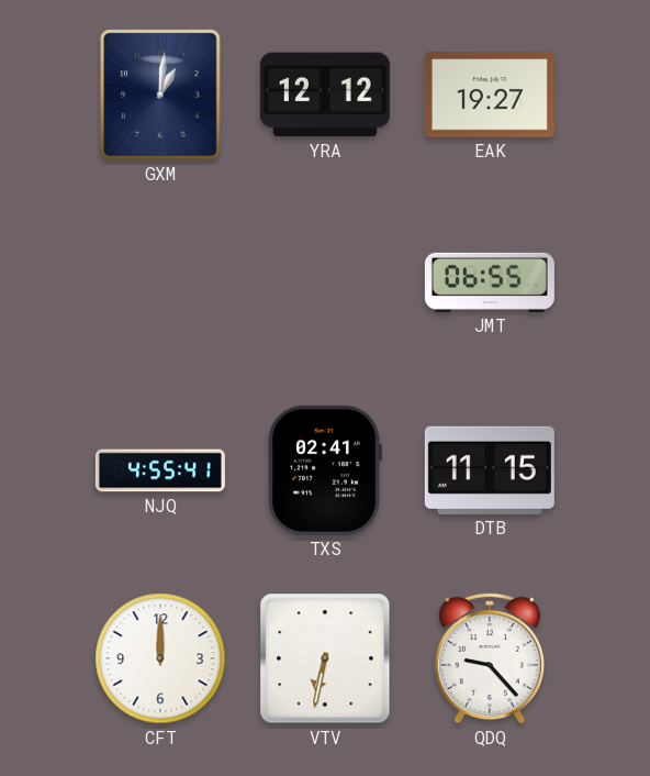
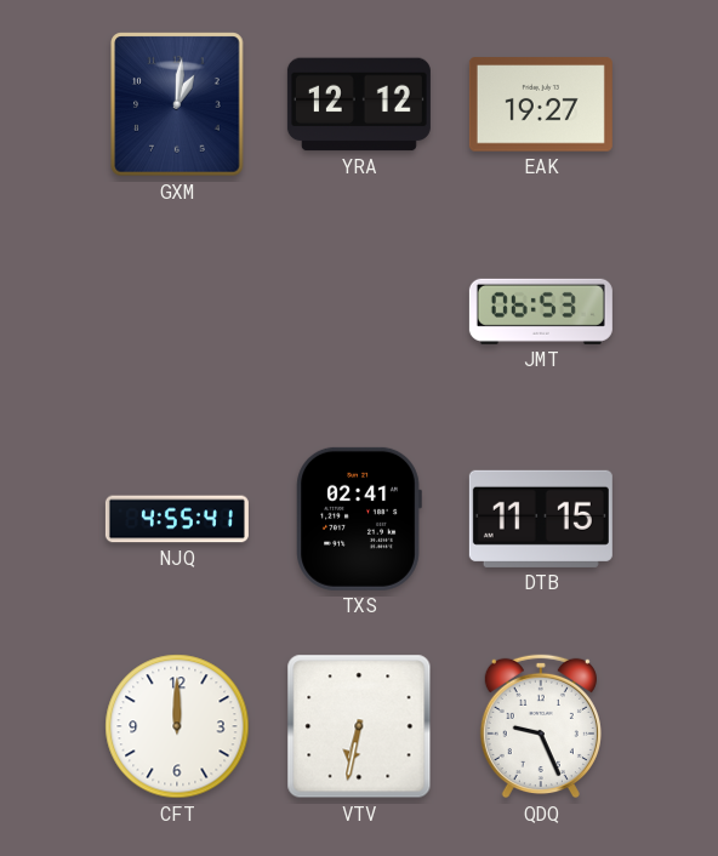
JMT: 06:55 -> 06:53
QDQ: 9:23 -> 9:26
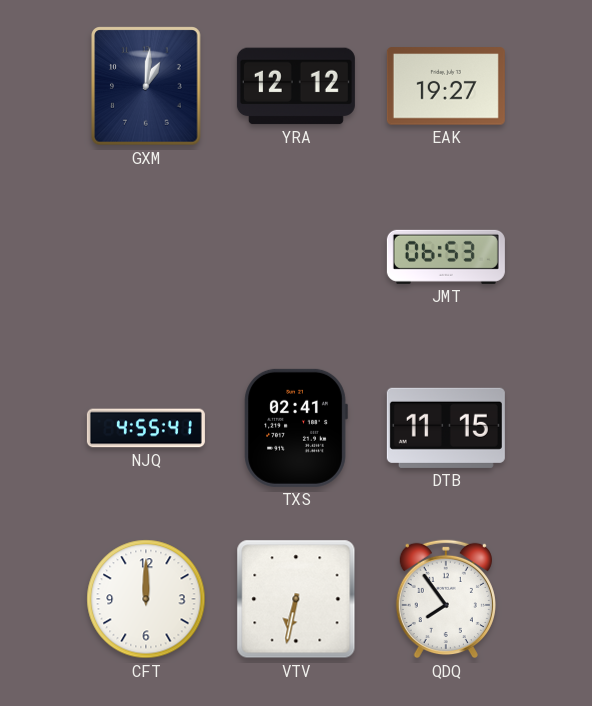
QDQ: 9:26 -> 7:54
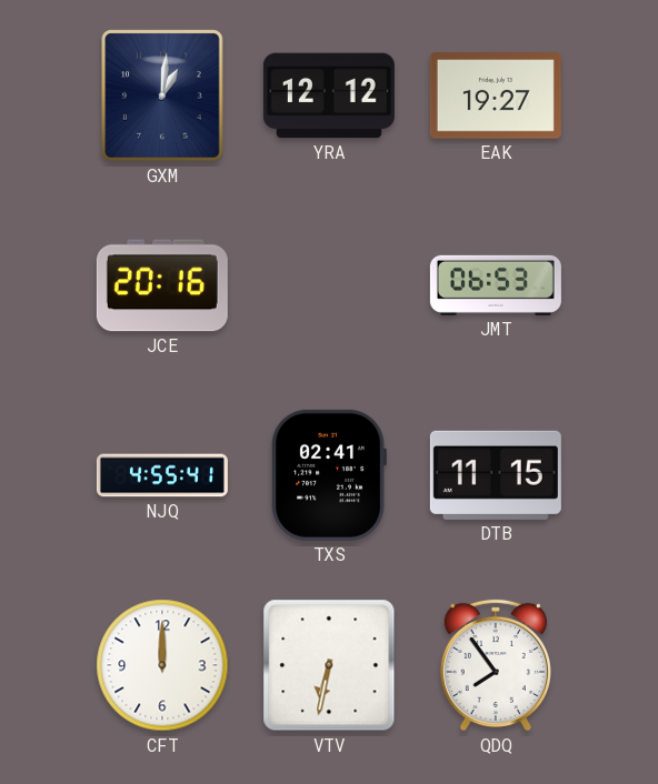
JCE: none -> 20:16
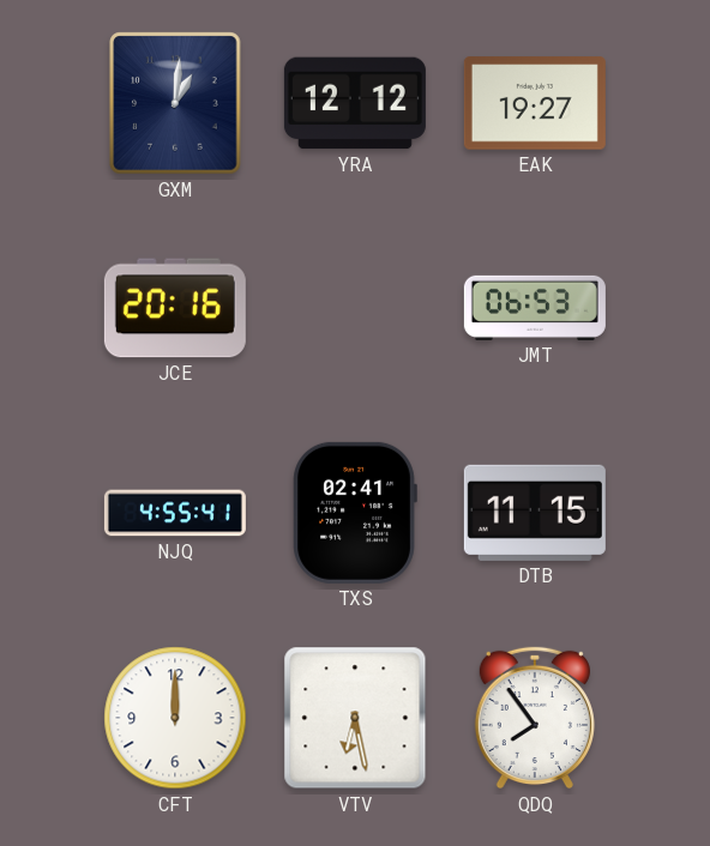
VTV: 6:32 -> 6:28
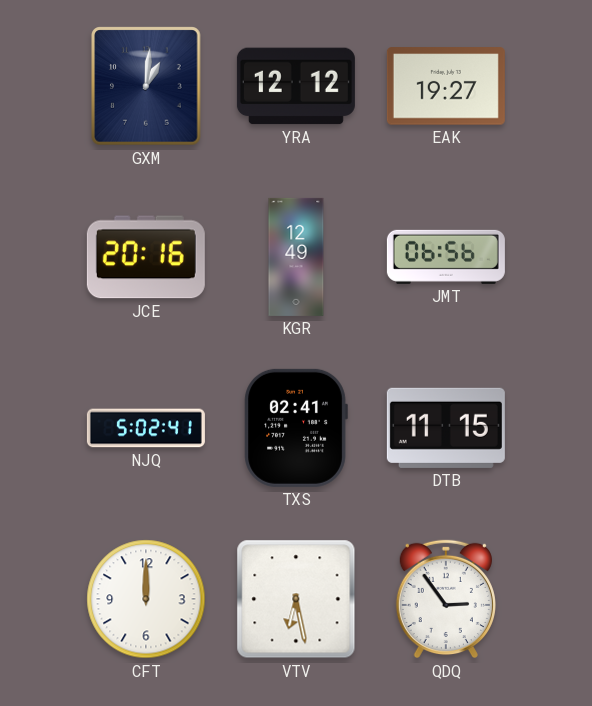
KGR: none -> 12:49
JMT: 06:53 -> 06:56
NJQ: 4:55 -> 5:02
QDQ: 7:54 -> 2:54
